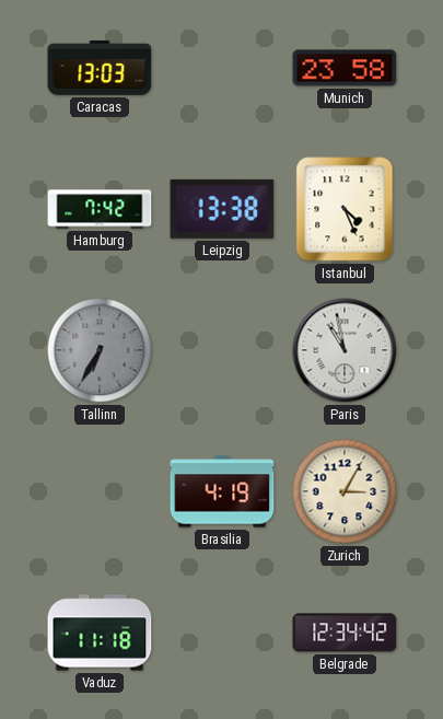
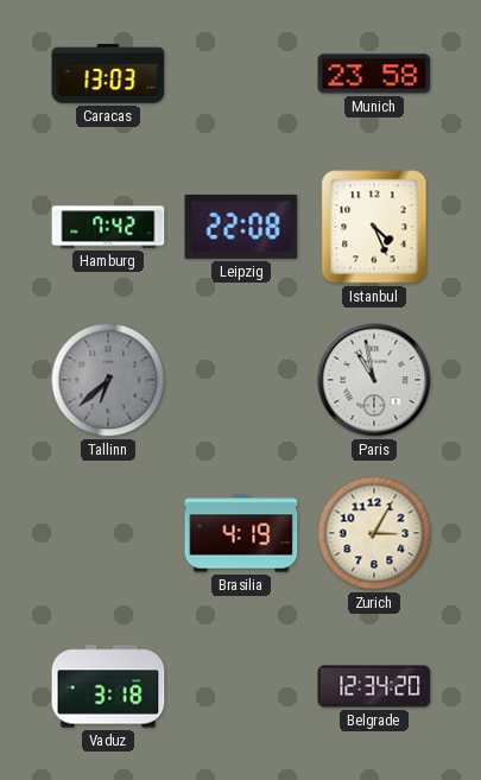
Leipzig: 13:38 -> 22:08
Tallinn: 6:35 -> 6:38
Vaduz: 11:18 -> 3:18
Belgrade: 12:34:42 -> 12:34:20
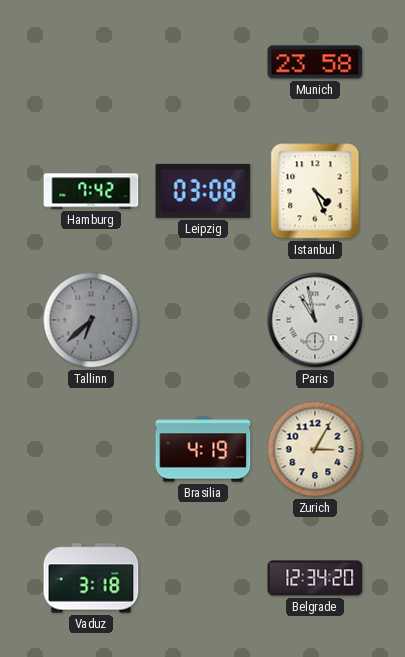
Caracas: 13:03 -> none
Leipzig: 22:08 -> 03:08
